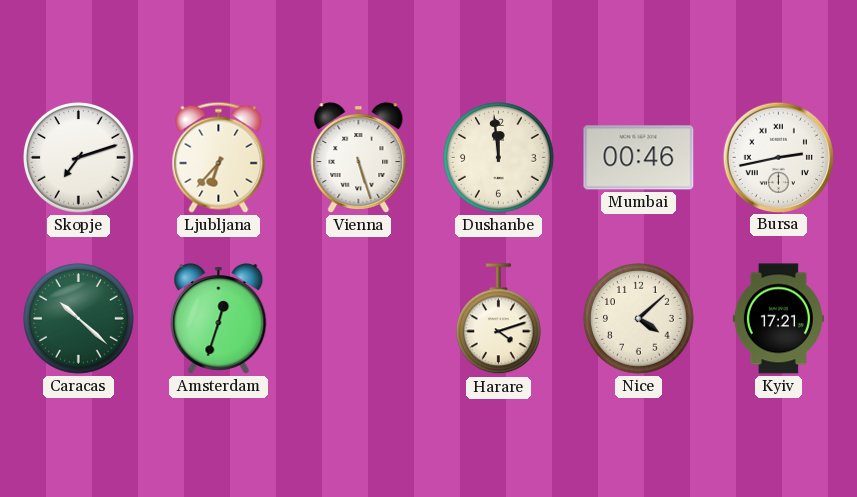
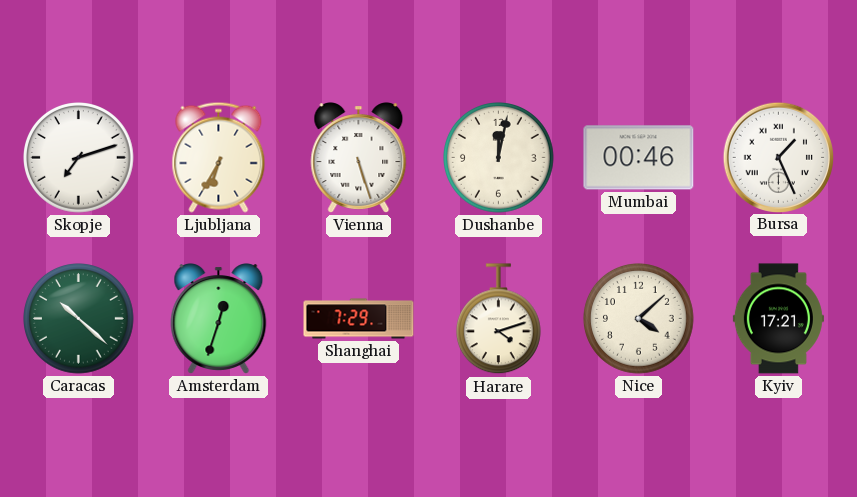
Ljubljana: 6:37 -> 6:35
Dushanbe: 11:59 -> 12:02
Bursa: 2:43 -> 1:26
Shanghai: none -> 7:29
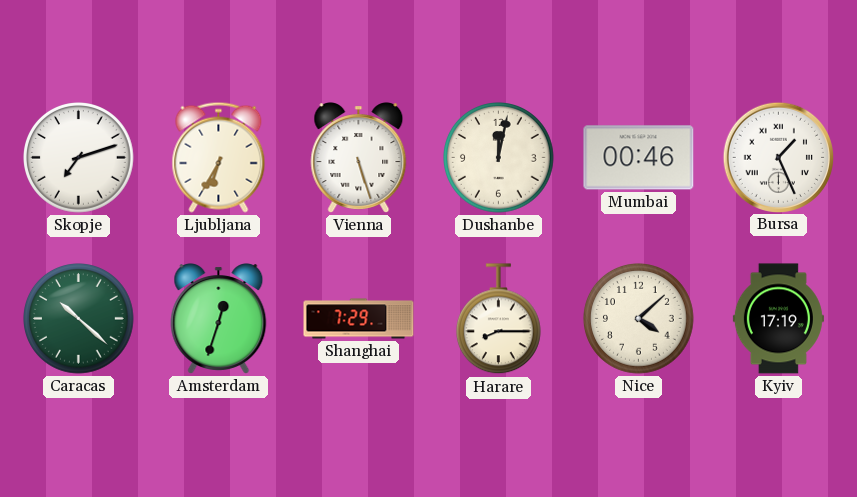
Harare: 4:12 -> 8:15
Kyiv: 17:21 -> 17:19
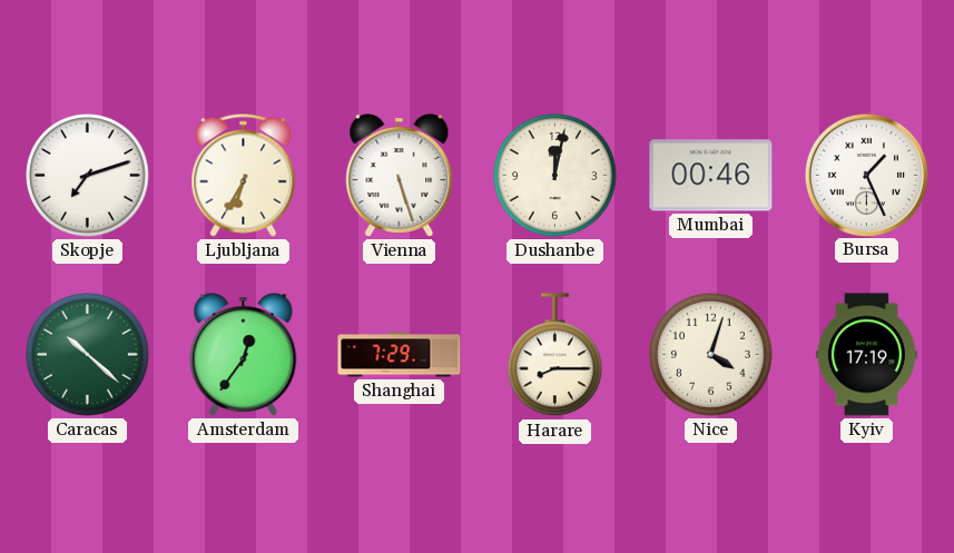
Amsterdam: 12:33 -> 12:36
Nice: 4:08 -> 4:03
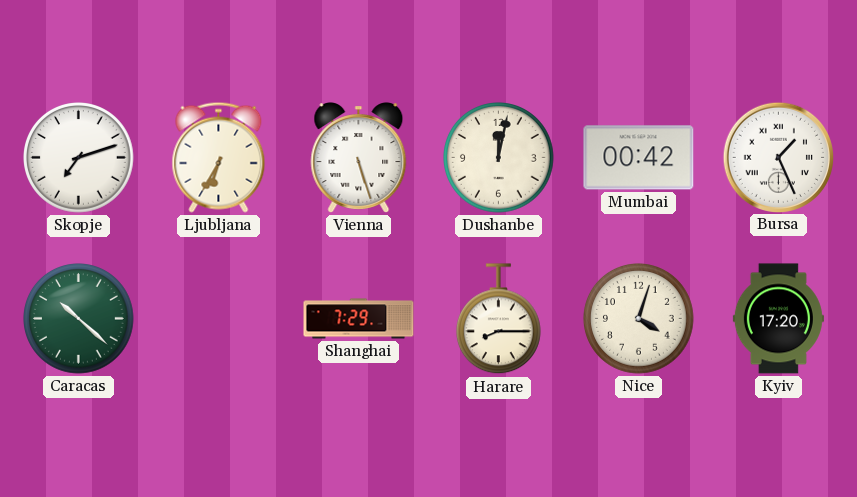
Mumbai: 00:46 -> 00:42
Amsterdam: 12:36 -> none
Kyiv: 17:19 -> 17:20
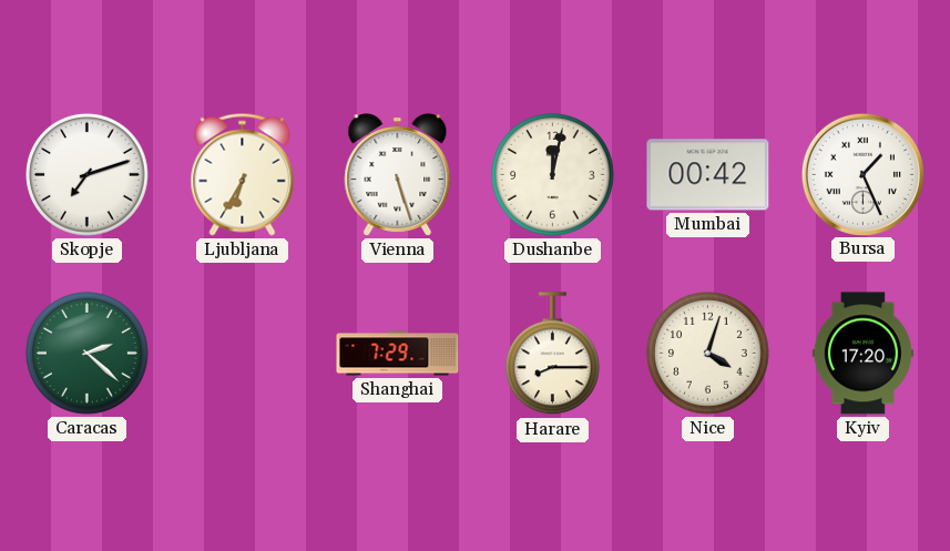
Caracas: 10:22 -> 2:22
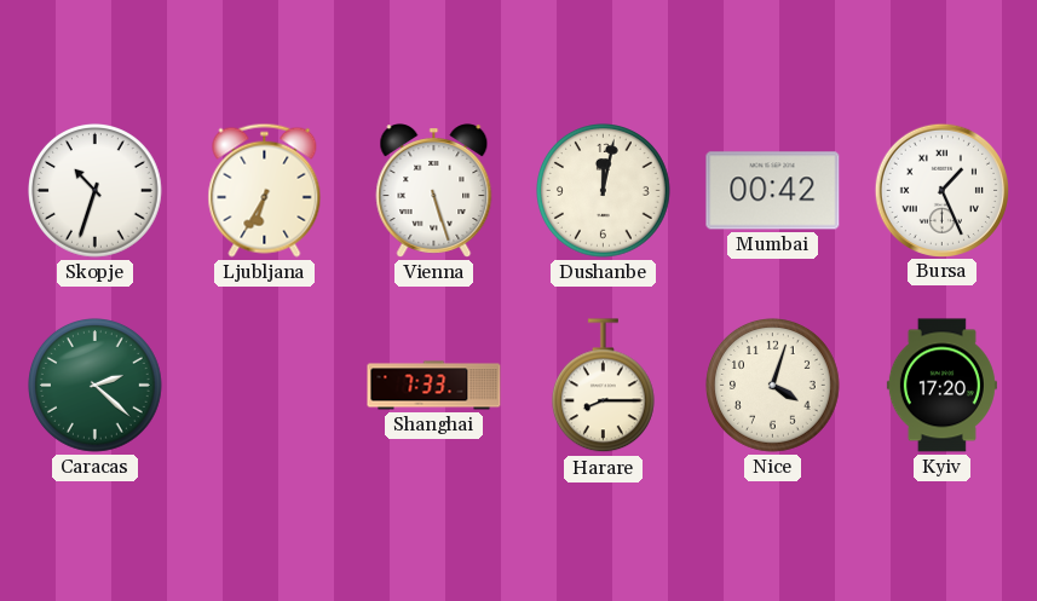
Skopje: 7:12 -> 10:33
Shanghai: 7:29 -> 7:33
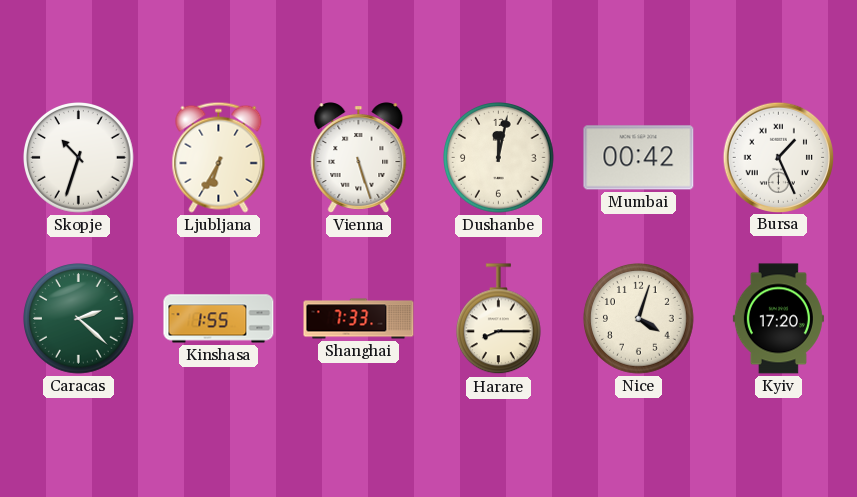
Kinshasa: none -> 1:55
